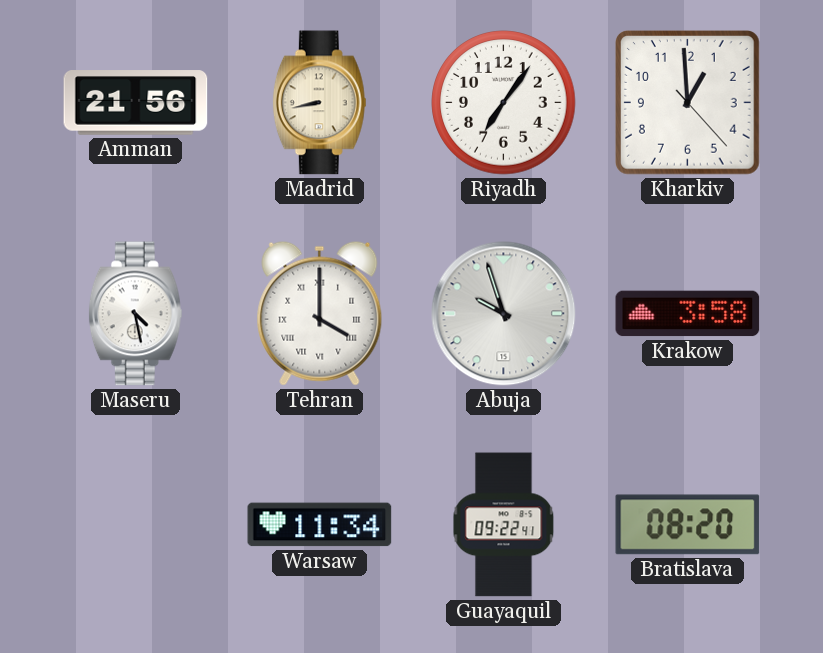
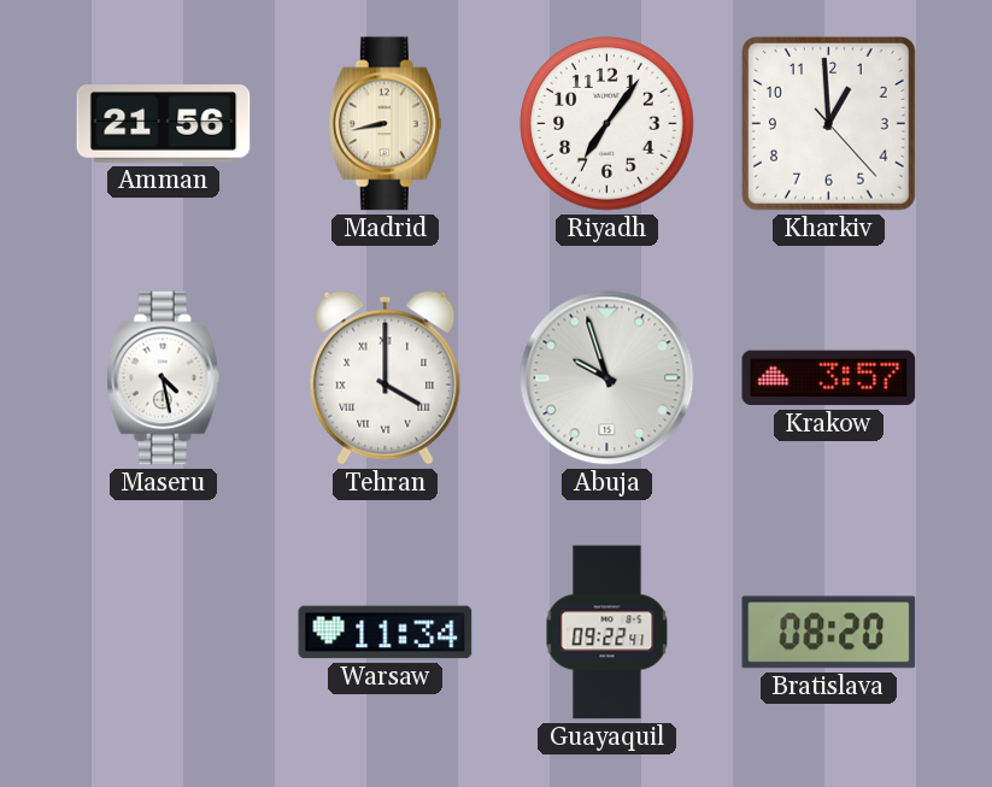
Krakow: 3:58 -> 3:57
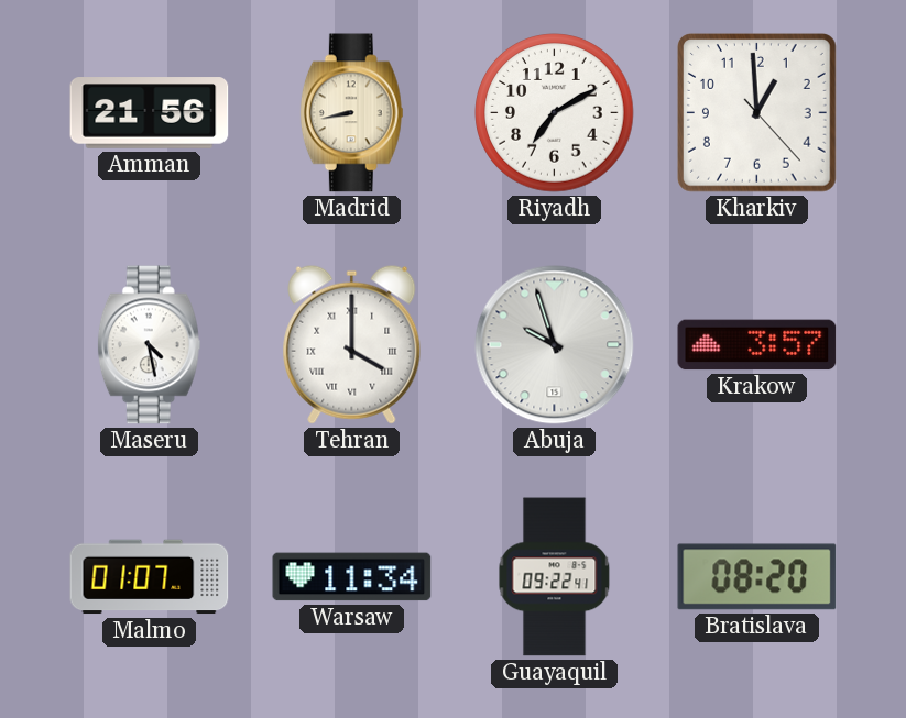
Riyadh: 7:06 -> 7:10
Malmo: none -> 01:07
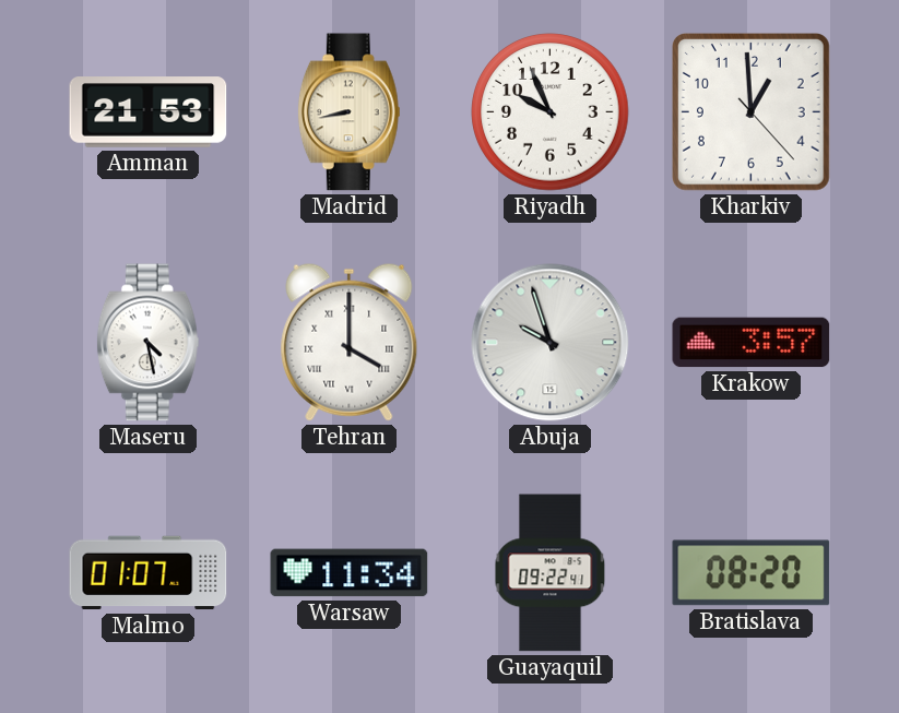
Amman: 21:56 -> 21:53
Riyadh: 7:10 -> 9:56
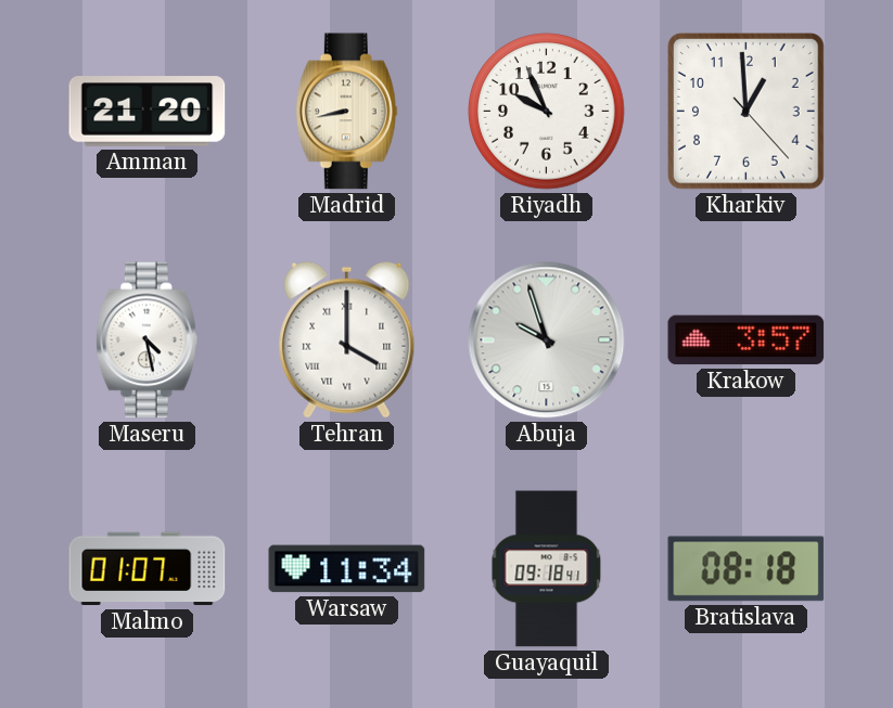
Amman: 21:53 -> 21:20
Guayaquil: 09:22 -> 09:18
Bratislava: 08:20 -> 08:18
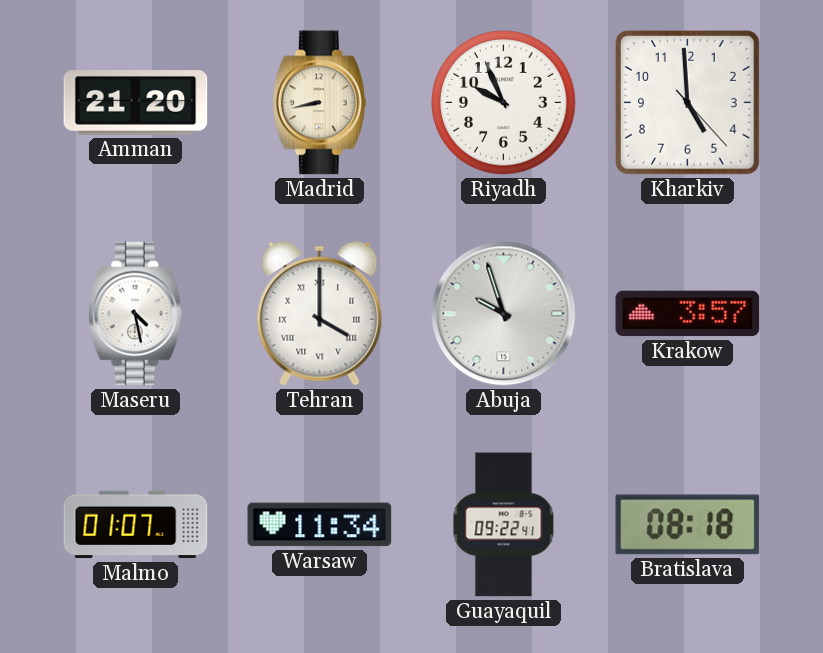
Kharkiv: 12:59 -> 4:59
Guayaquil: 09:18 -> 09:22
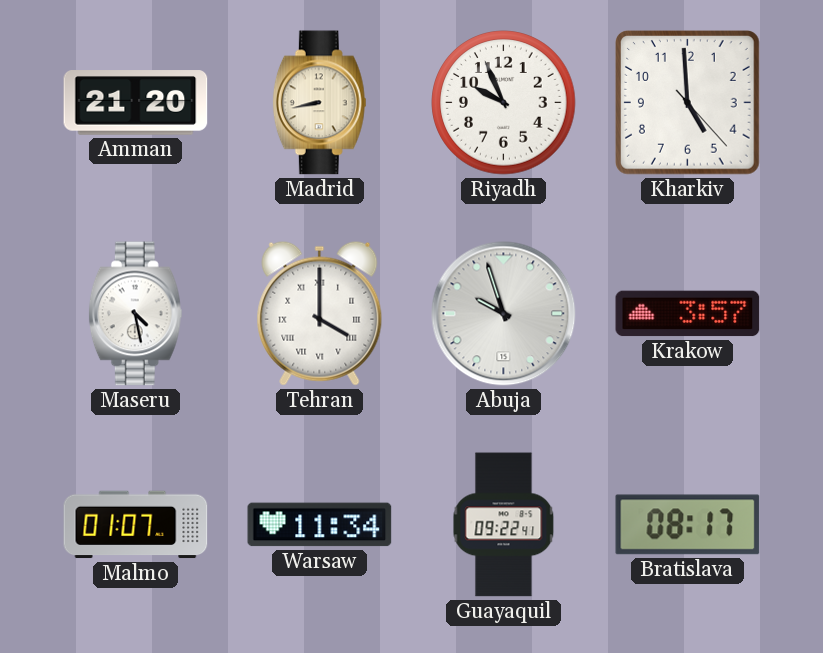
Bratislava: 08:18 -> 08:17
